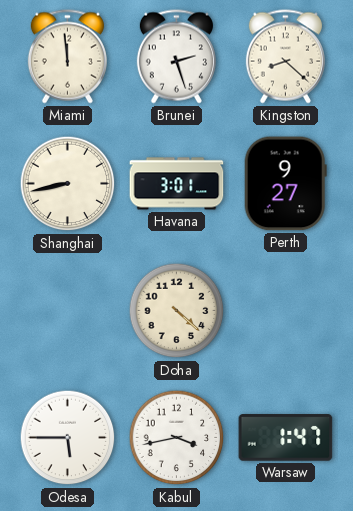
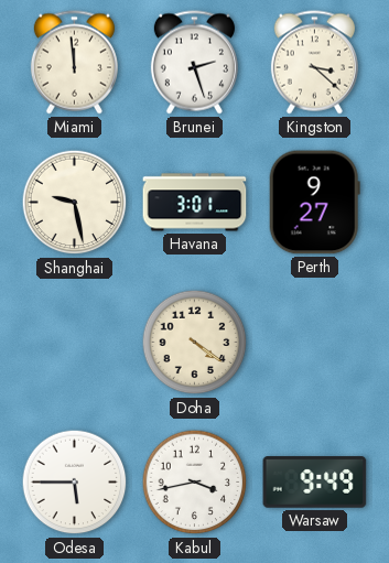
Kingston: 8:22 -> 3:22
Shanghai: 8:43 -> 9:28
Doha: 4:22 -> 4:21
Warsaw: 1:47 -> 9:49
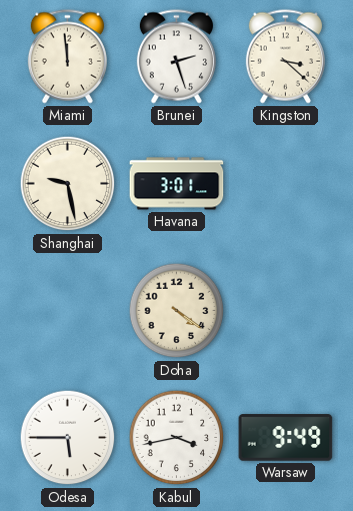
Perth: 9:27 -> none
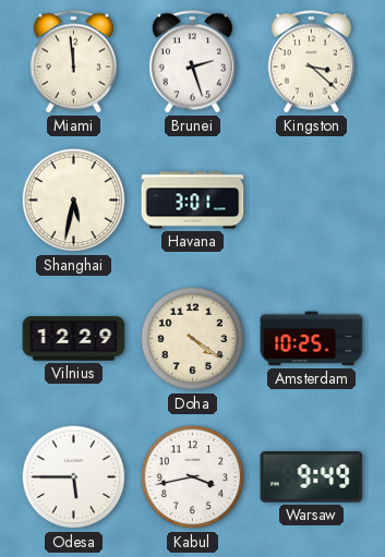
Shanghai: 9:28 -> 5:32
Vilnius: none -> 12:29
Amsterdam: none -> 10:25
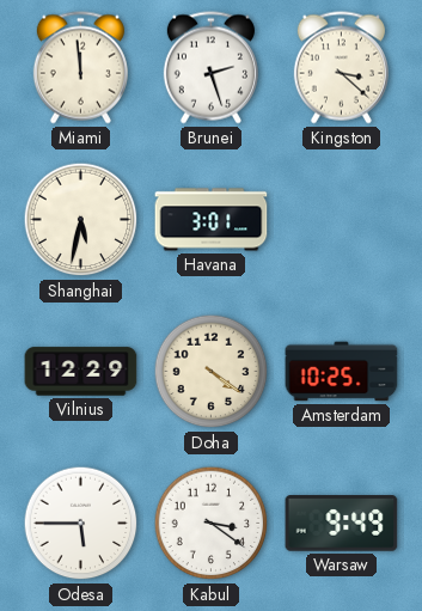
Kabul: 3:43 -> 3:21
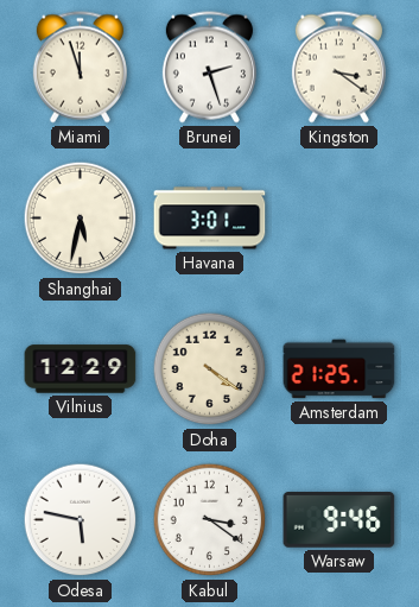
Miami: 11:59 -> 11:57
Kingston: 3:22 -> 3:21
Amsterdam: 10:25 -> 21:25
Odesa: 5:45 -> 5:47
Warsaw: 9:49 -> 9:46
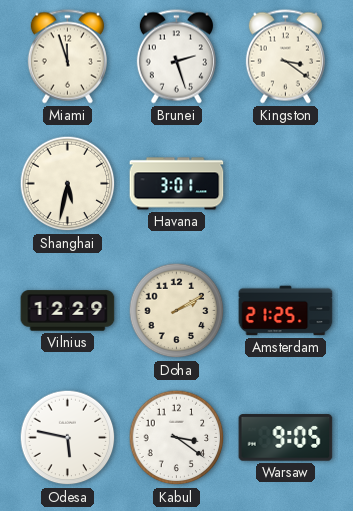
Doha: 4:21 -> 2:10
Warsaw: 9:46 -> 9:05
